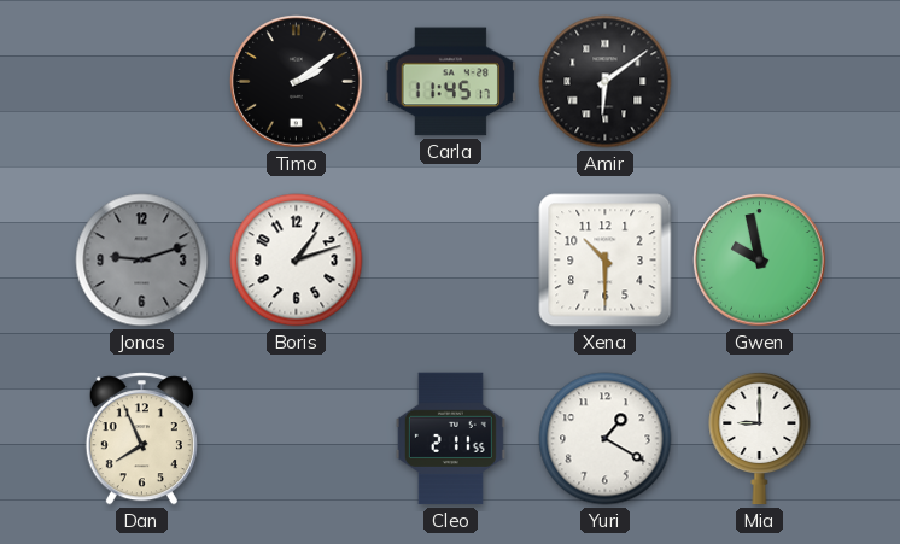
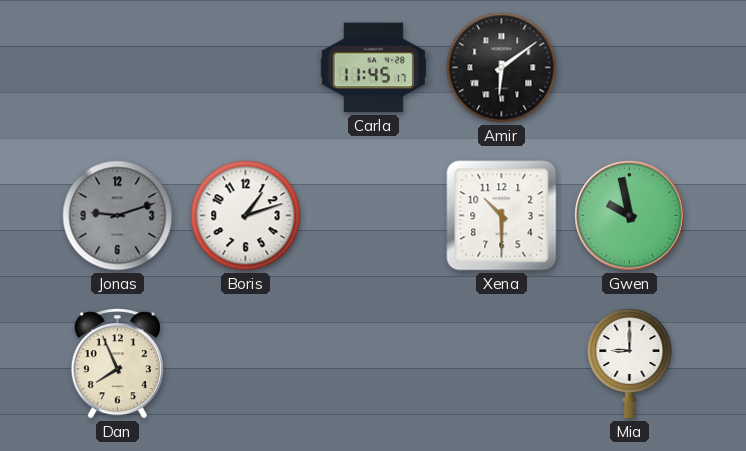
Timo: 2:09 -> none
Cleo: 2:11 -> none
Yuri: 1:20 -> none
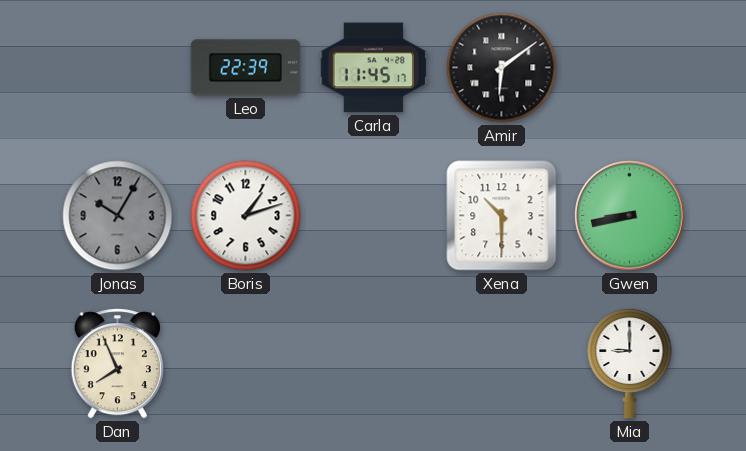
Leo: none -> 22:39
Jonas: 9:12 -> 10:05
Gwen: 9:58 -> 8:43
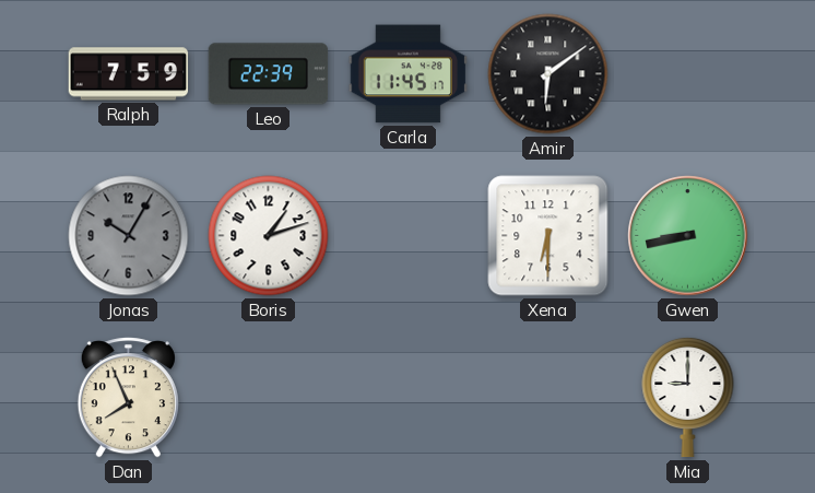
Ralph: none -> 7:59
Xena: 10:30 -> 6:30
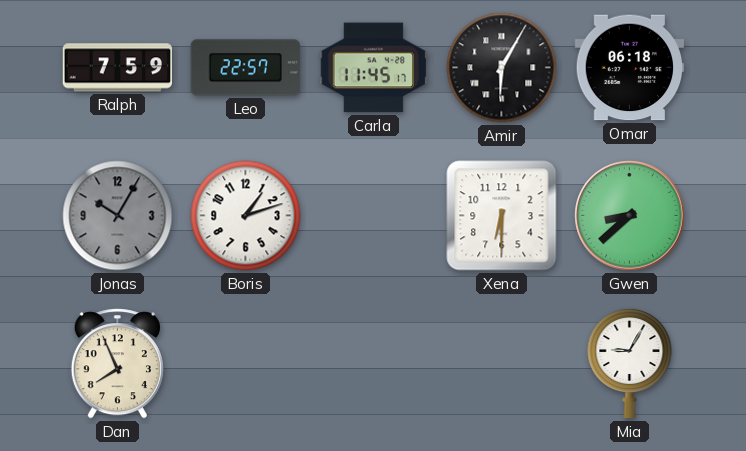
Leo: 22:39 -> 22:57
Amir: 6:09 -> 6:05
Omar: none -> 06:18
Gwen: 8:43 -> 8:38
Mia: 9:00 -> 9:05
